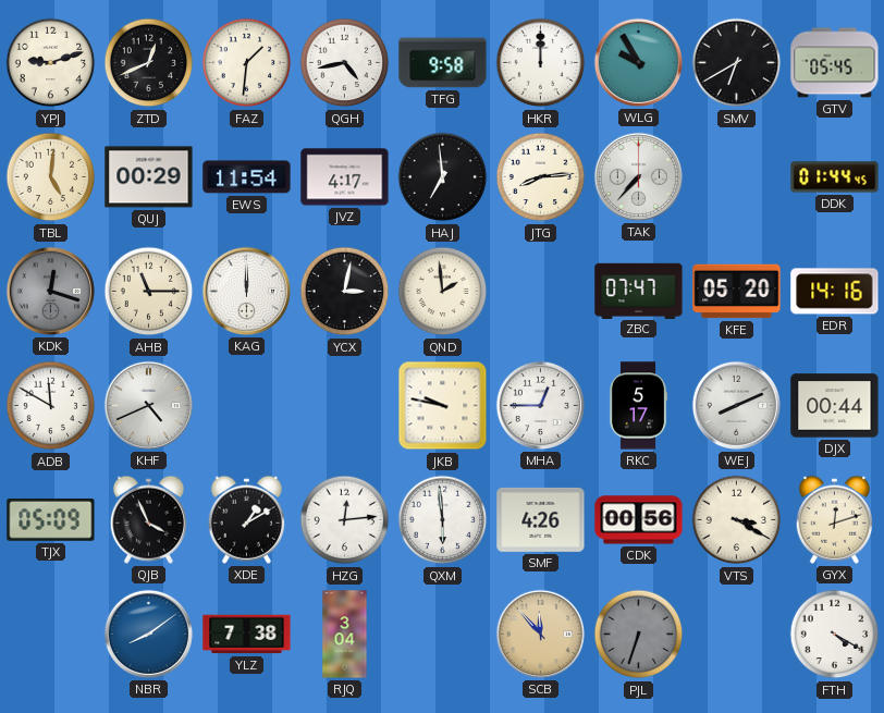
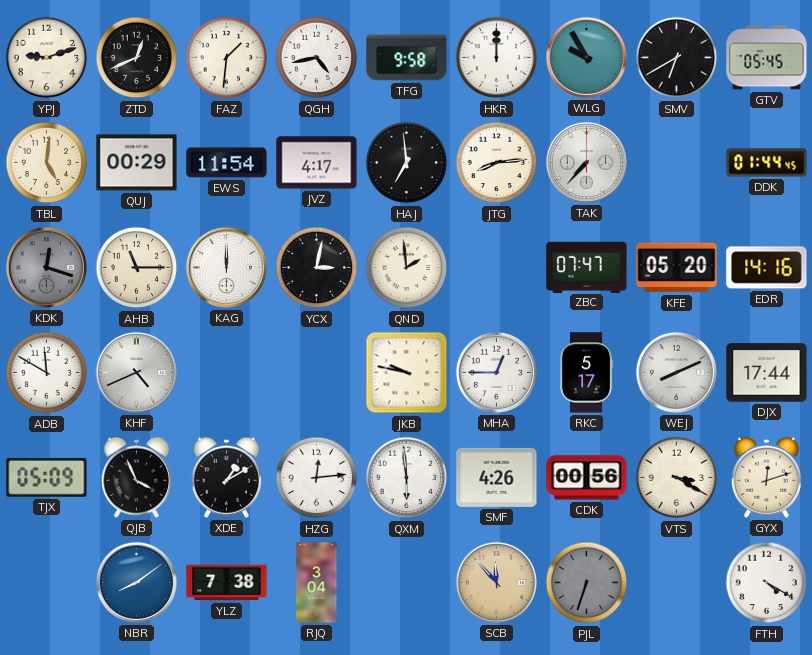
DJX: 00:44 -> 17:44
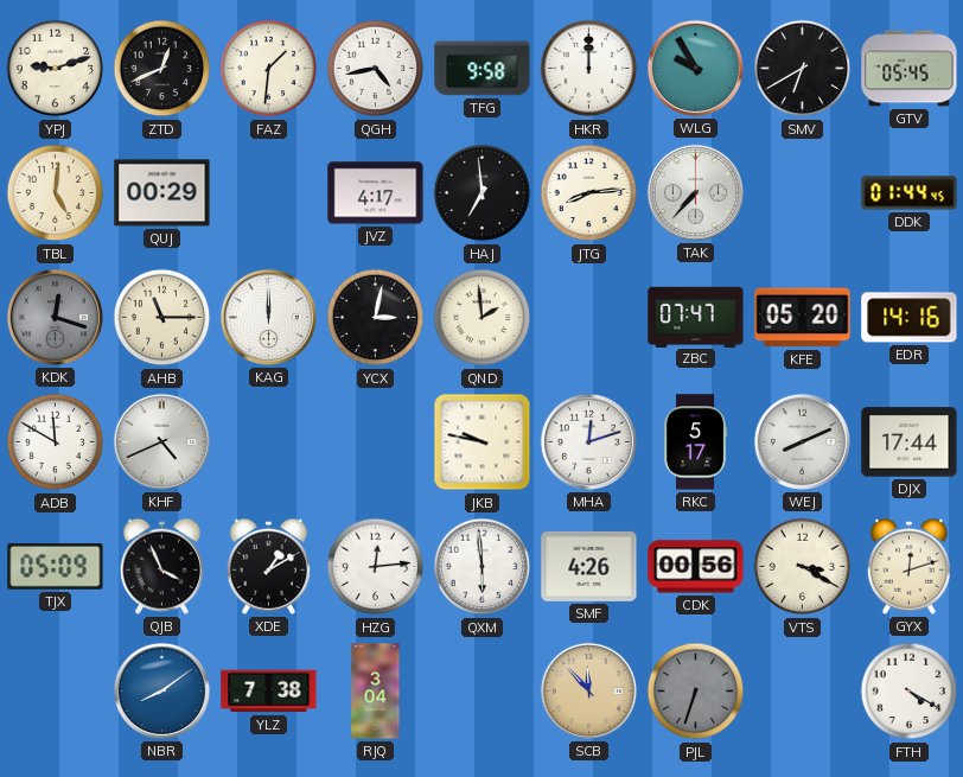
EWS: 11:54 -> none
MHA: 12:45 -> 12:12
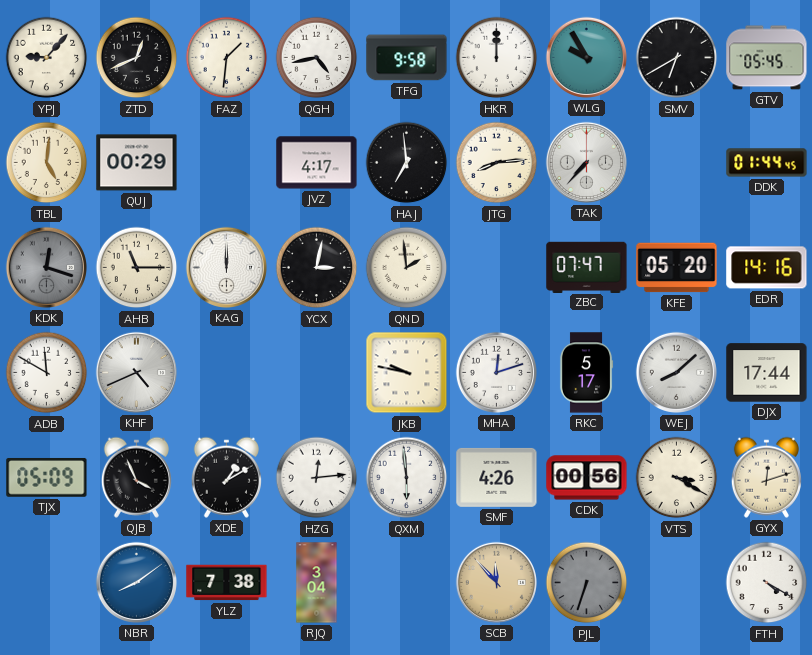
YPJ: 9:12 -> 9:07
WEJ: 8:11 -> 8:08
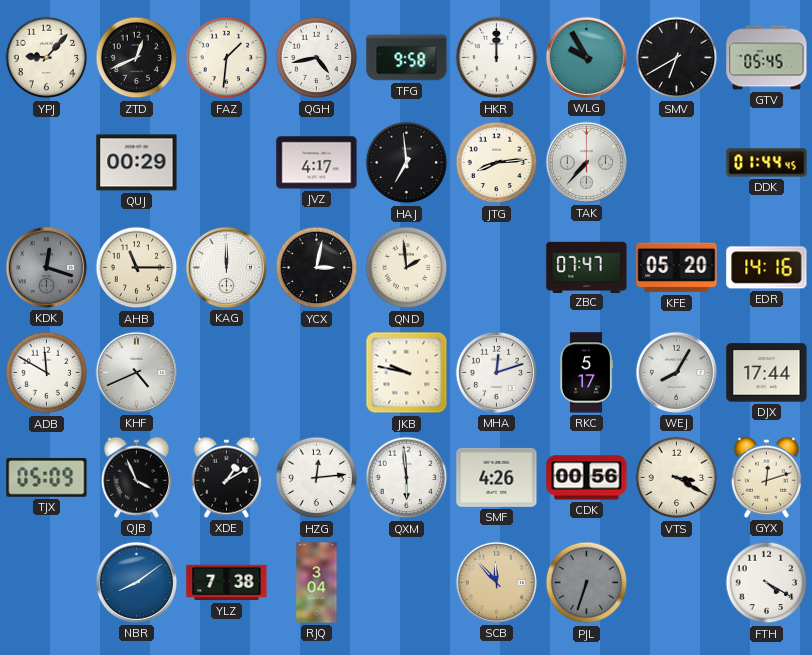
TBL: 5:01 -> none
WEJ: 8:08 -> 8:05
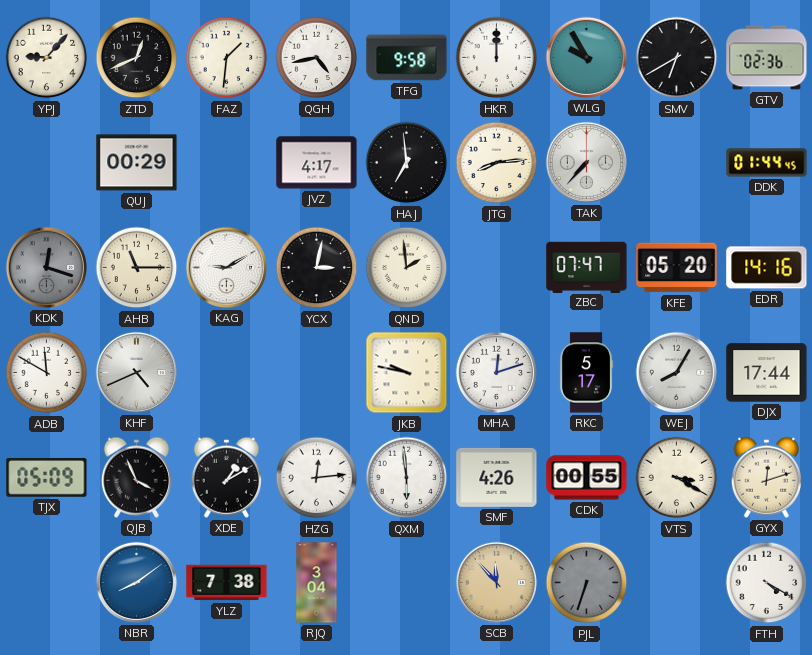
GTV: 05:45 -> 02:36
KAG: 12:00 -> 9:10
CDK: 00:56 -> 00:55
